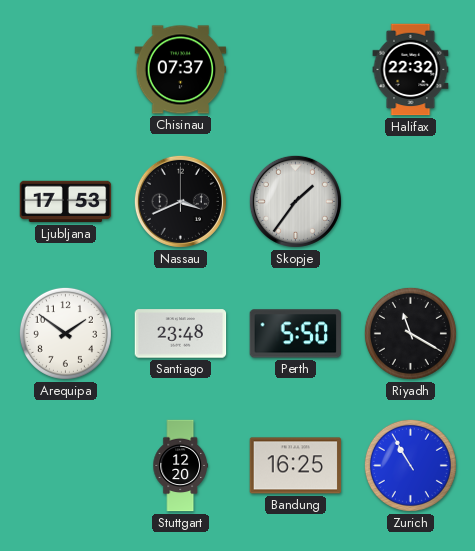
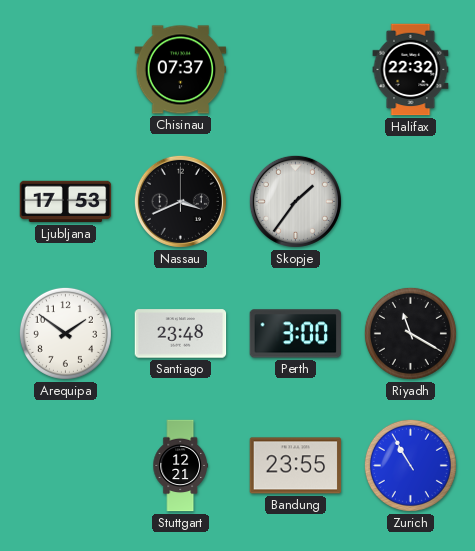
Perth: 5:50 -> 3:00
Stuttgart: 12:20 -> 12:21
Bandung: 16:25 -> 23:55
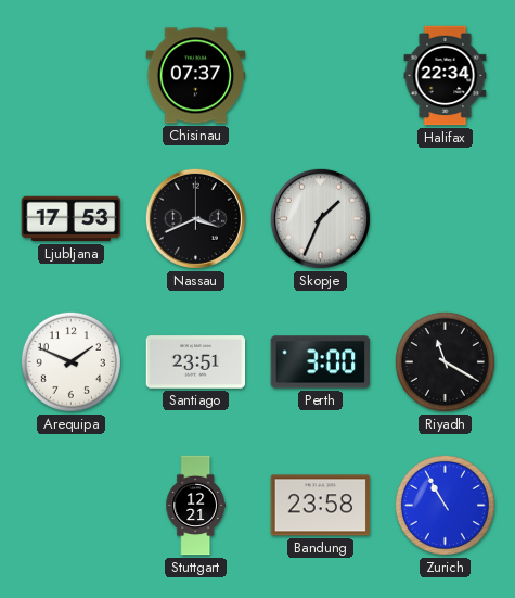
Halifax: 22:32 -> 22:34
Skopje: 1:36 -> 1:34
Arequipa: 1:51 -> 1:49
Santiago: 23:48 -> 23:51
Bandung: 23:55 -> 23:58
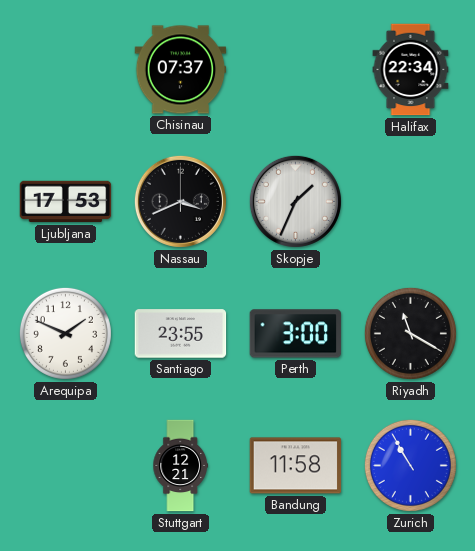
Santiago: 23:51 -> 23:55
Bandung: 23:58 -> 11:58
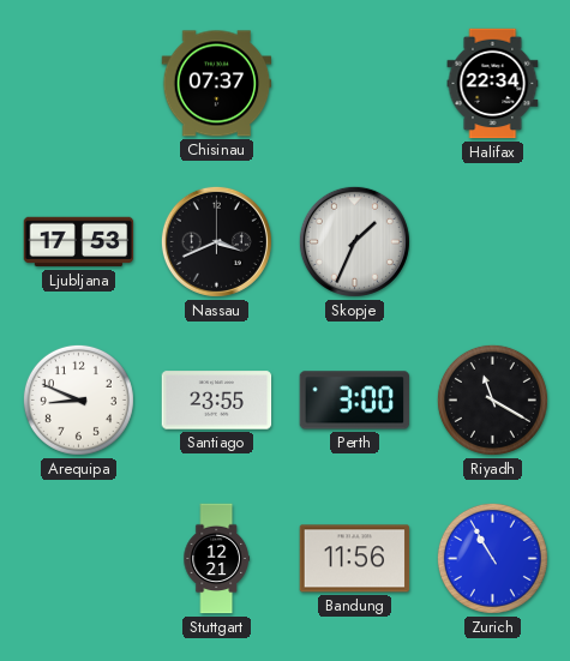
Arequipa: 1:49 -> 8:49
Bandung: 11:58 -> 11:56
